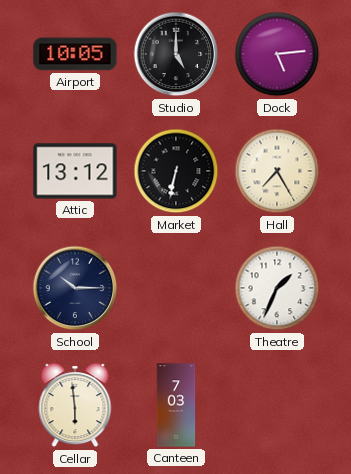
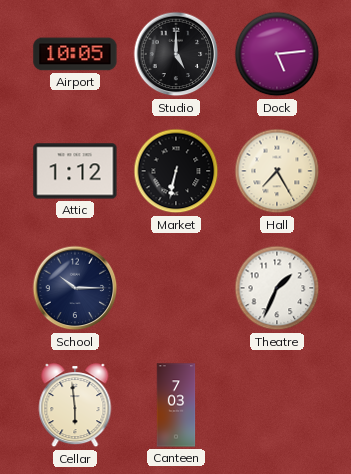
Attic: 13:12 -> 1:12
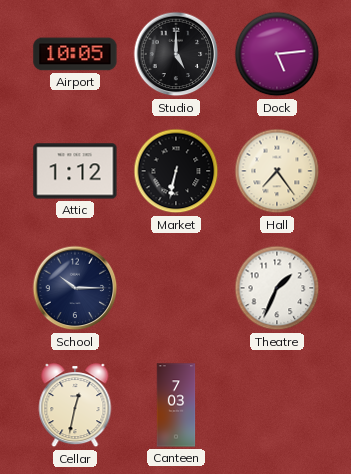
Hall: 7:25 -> 7:24
Cellar: 5:59 -> 12:32
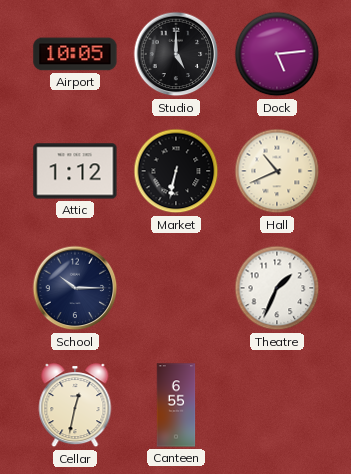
Hall: 7:24 -> 10:41
Canteen: 7:03 -> 6:55
